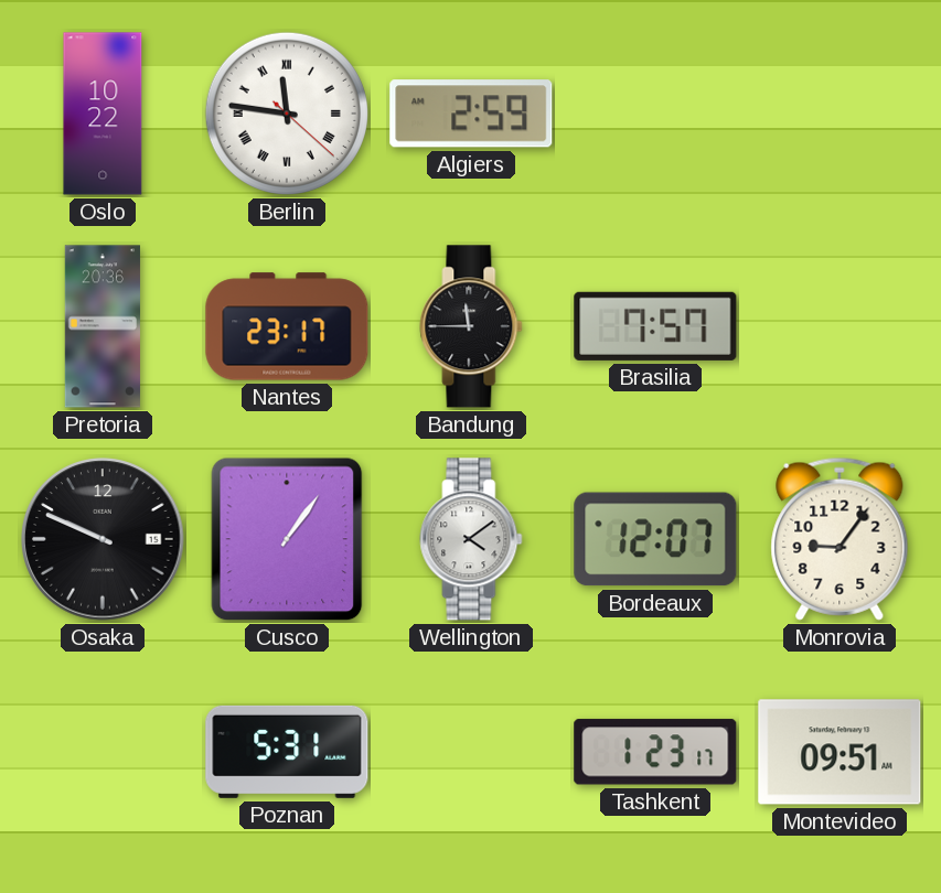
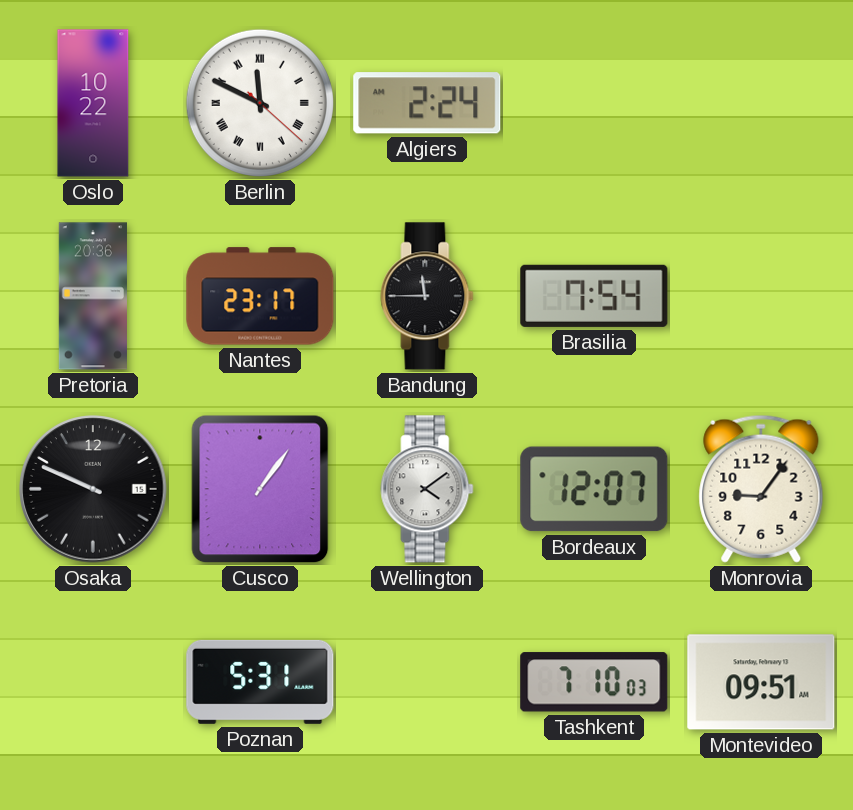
Berlin: 11:46 -> 11:49
Algiers: 2:59 -> 2:24
Brasilia: 7:57 -> 7:54
Tashkent: 1:23 -> 7:10
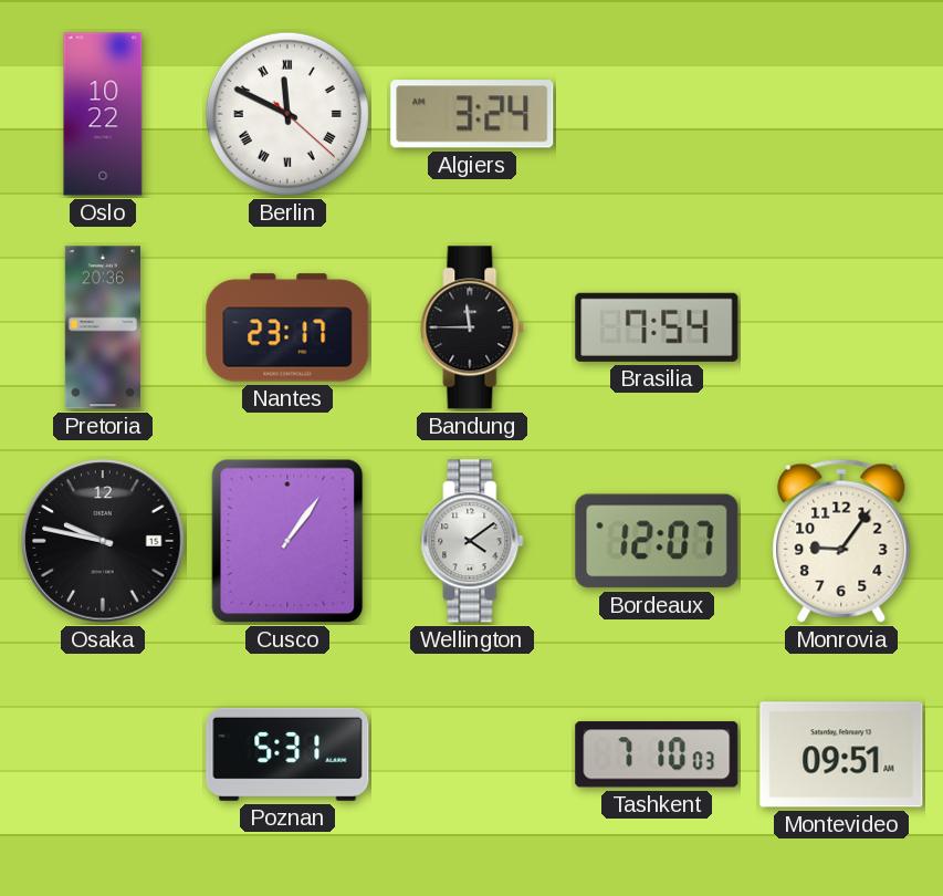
Algiers: 2:24 -> 3:24
Osaka: 9:49 -> 9:47
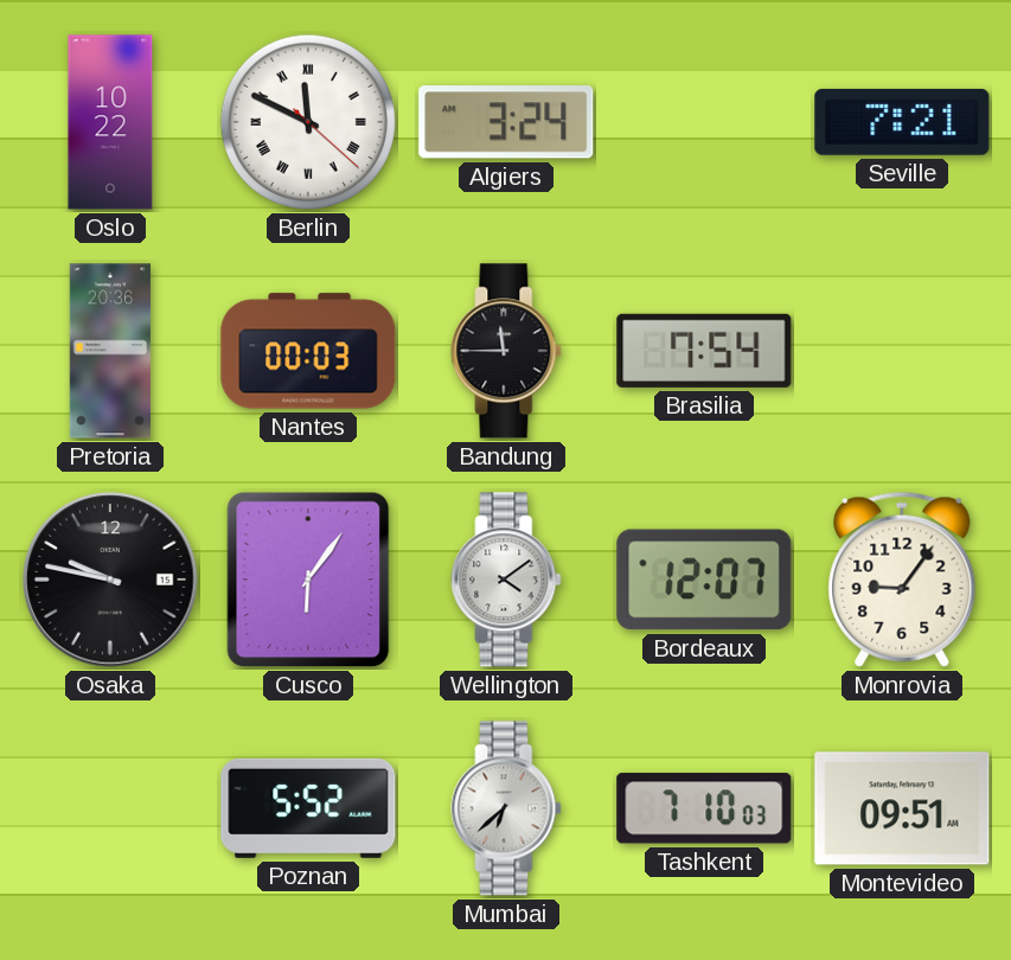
Seville: none -> 7:21
Nantes: 23:17 -> 00:03
Cusco: 1:06 -> 6:06
Poznan: 5:31 -> 5:52
Mumbai: none -> 6:38
